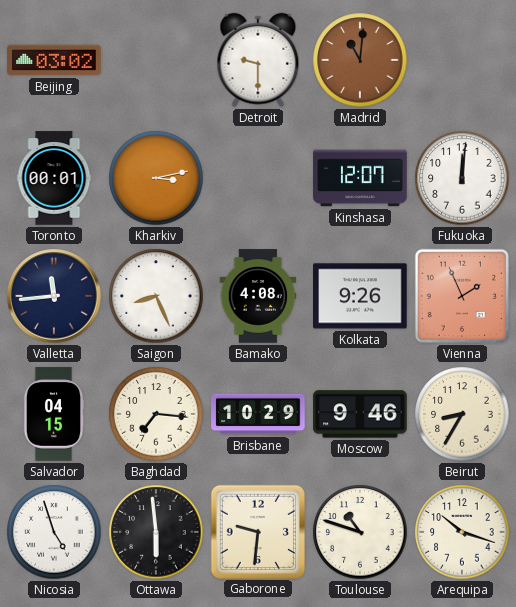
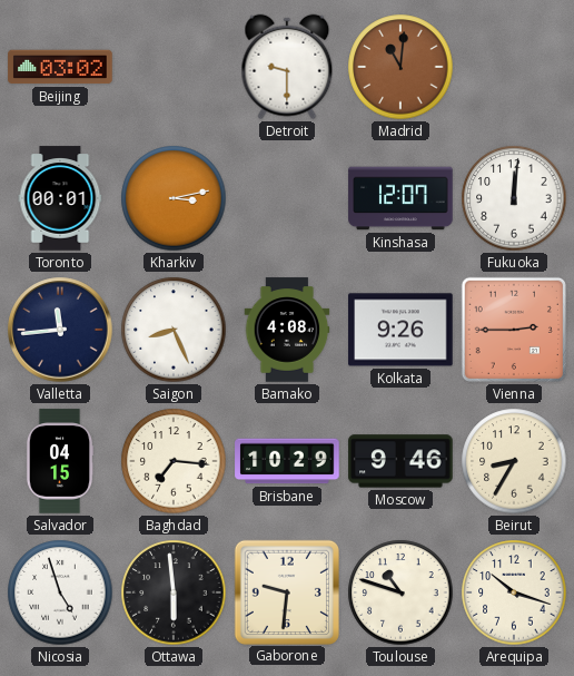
Vienna: 1:56 -> 2:45
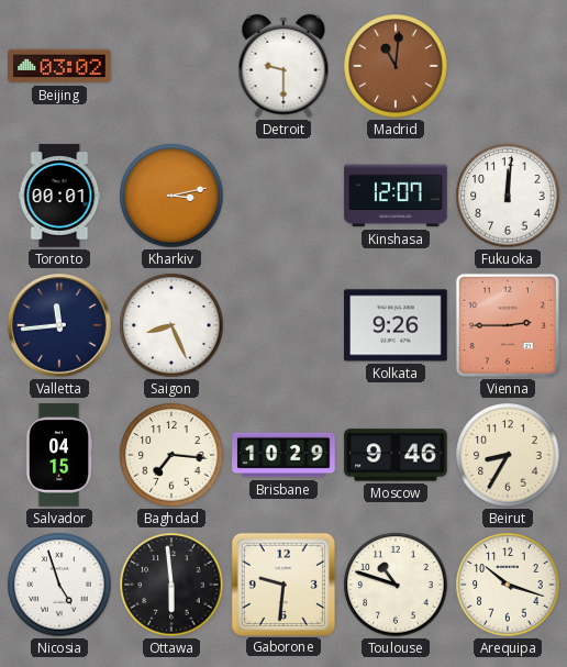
Bamako: 4:08 -> none
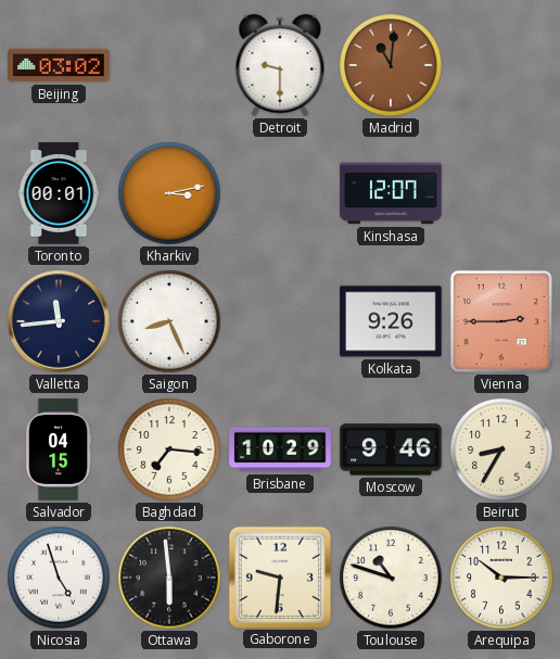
Fukuoka: 12:01 -> none
Arequipa: 10:18 -> 10:15
